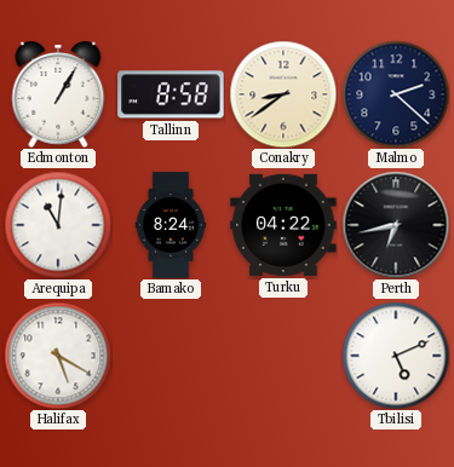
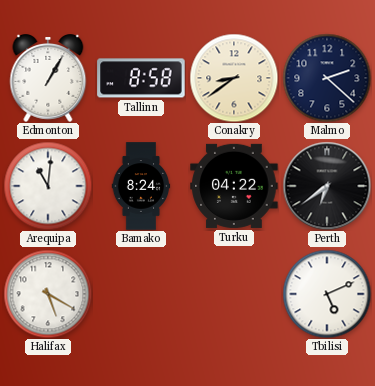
Perth: 6:43 -> 6:39
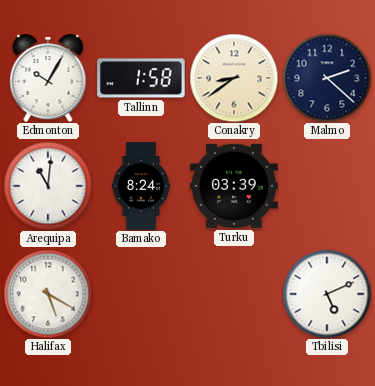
Edmonton: 1:05 -> 10:05
Tallinn: 8:58 -> 1:58
Turku: 04:22 -> 03:39
Perth: 6:39 -> none
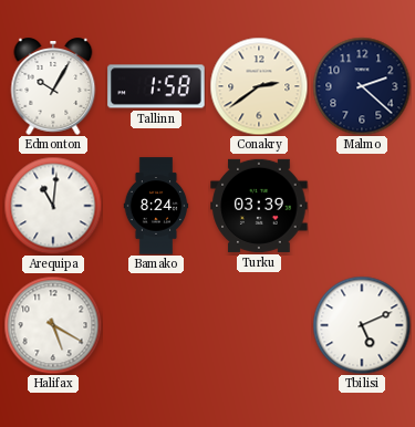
Conakry: 8:39 -> 2:39
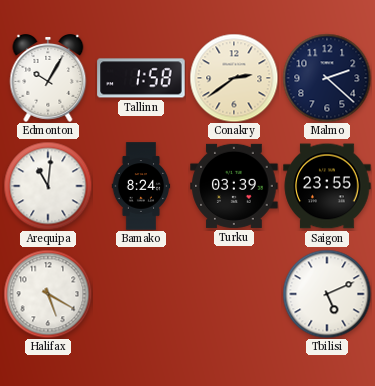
Saigon: none -> 23:55
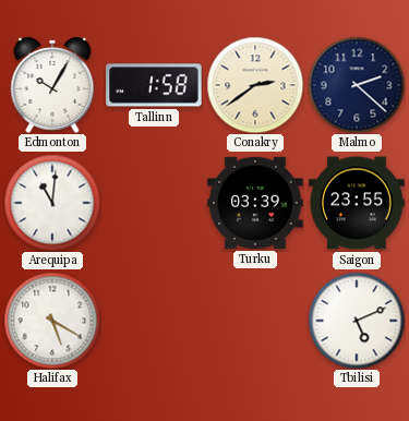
Bamako: 8:24 -> none
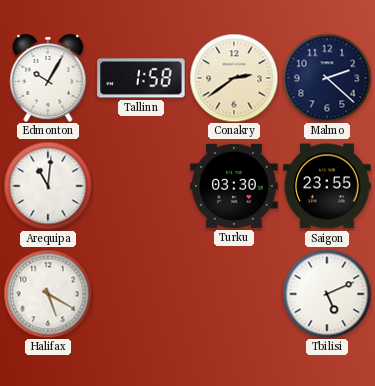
Turku: 03:39 -> 03:30
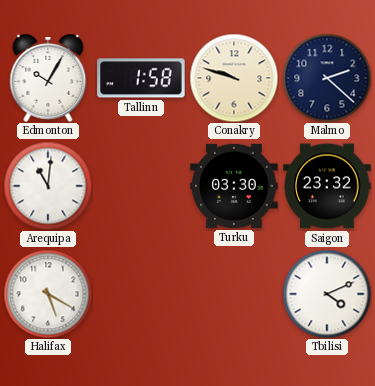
Conakry: 2:39 -> 9:48
Saigon: 23:55 -> 23:32
Tbilisi: 5:11 -> 4:11
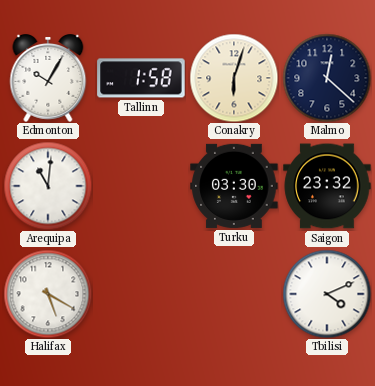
Conakry: 9:48 -> 6:03
Malmo: 2:22 -> 12:22
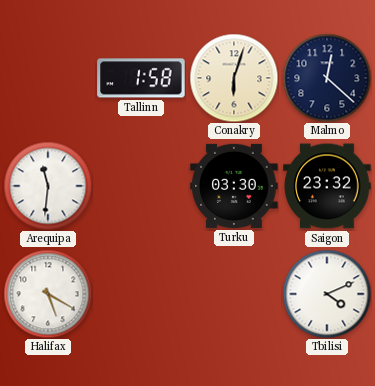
Edmonton: 10:05 -> none
Arequipa: 11:01 -> 11:31
